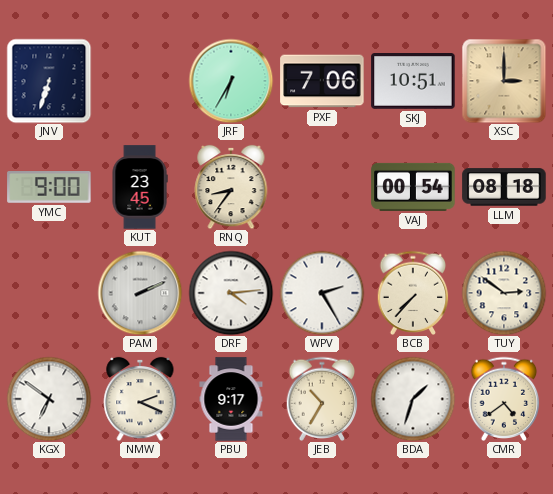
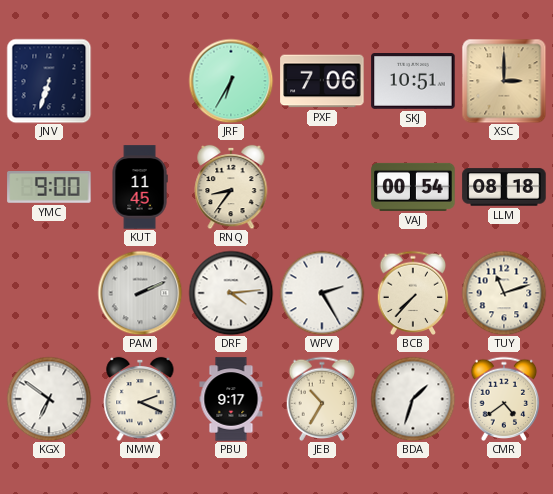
KUT: 23:45 -> 11:45
TUY: 2:51 -> 11:12
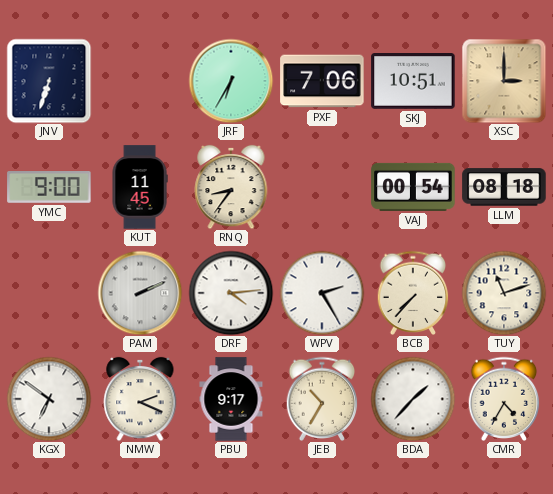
BDA: 1:33 -> 1:37
CMR: 4:39 -> 4:35
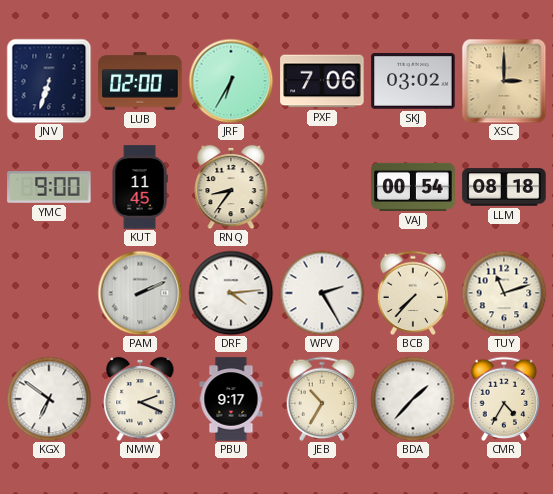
LUB: none -> 02:00
SKJ: 10:51 -> 03:02
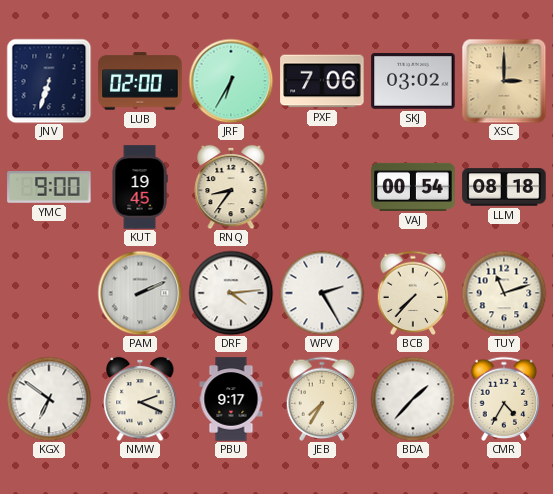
KUT: 11:45 -> 19:45
JEB: 10:35 -> 7:35
